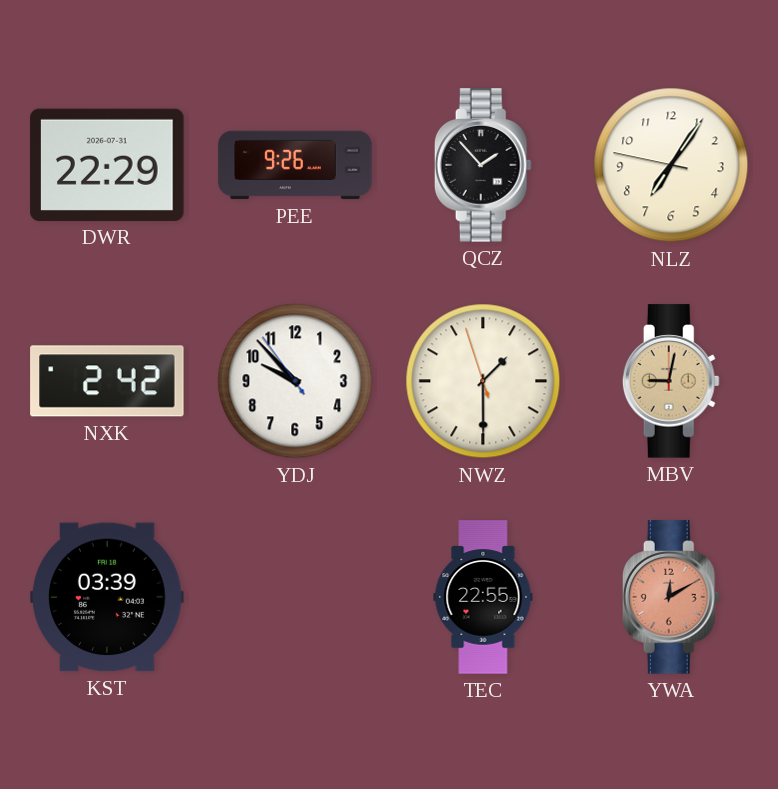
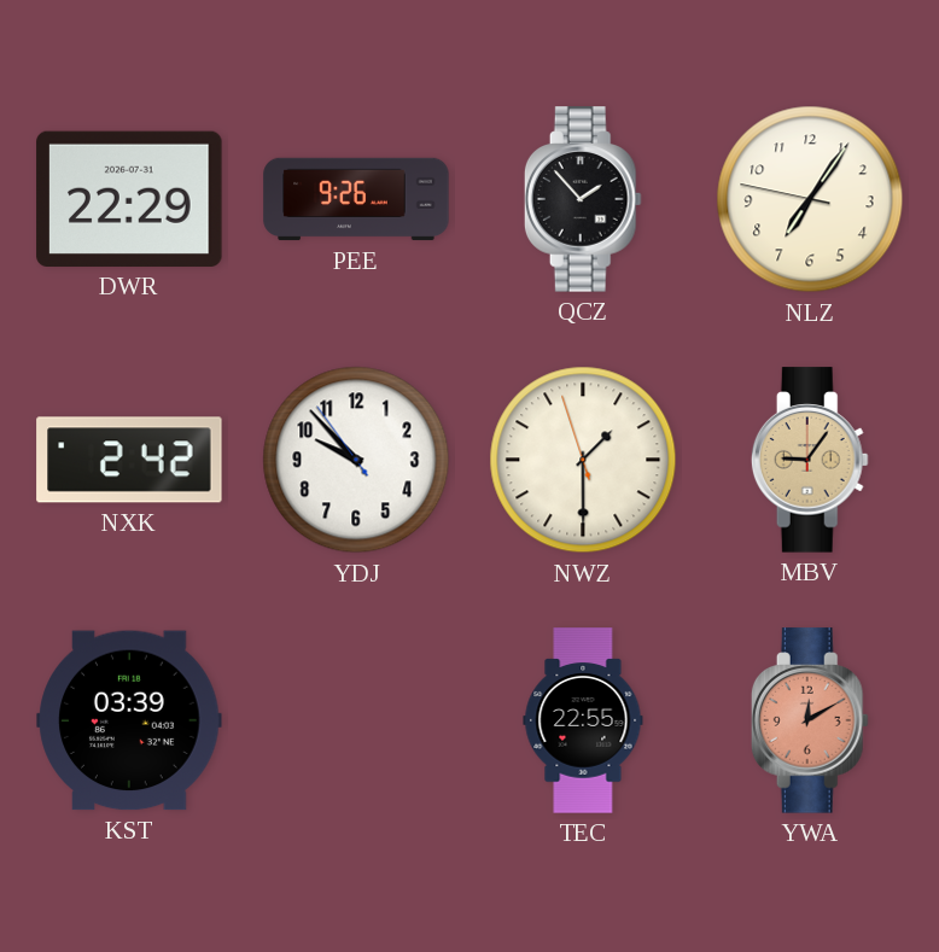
MBV: 9:02 -> 9:06
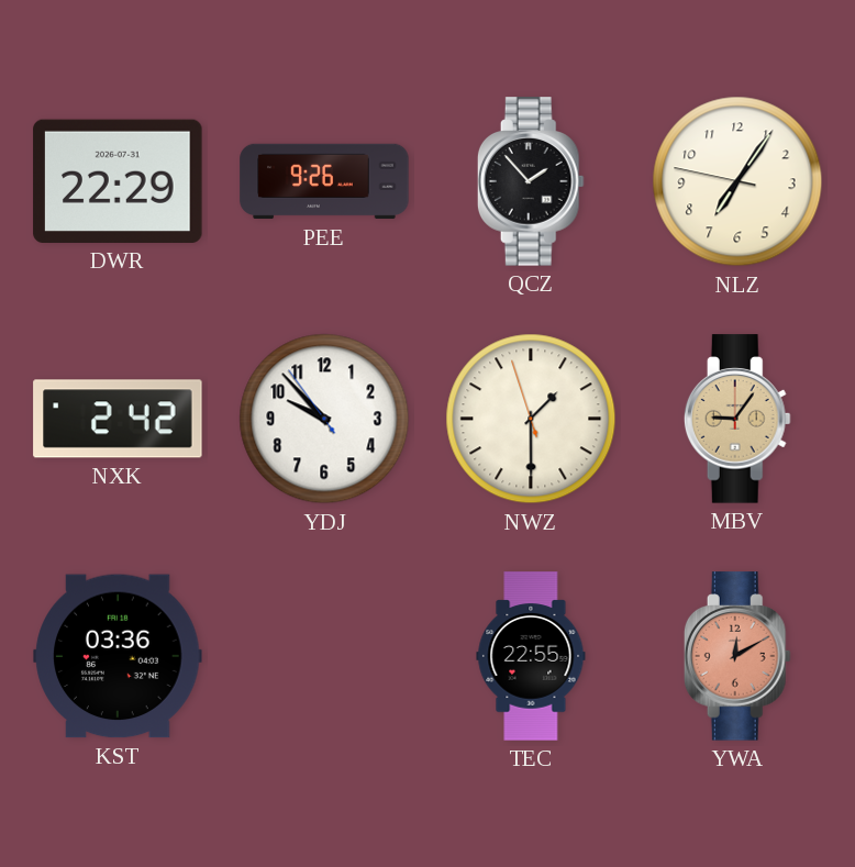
KST: 03:39 -> 03:36
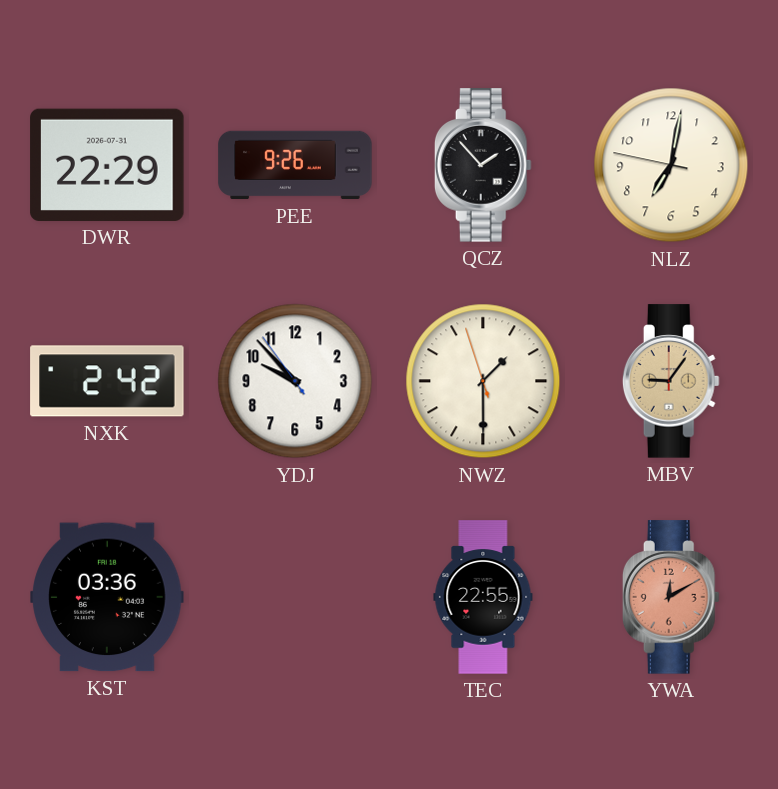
NLZ: 7:05 -> 7:01
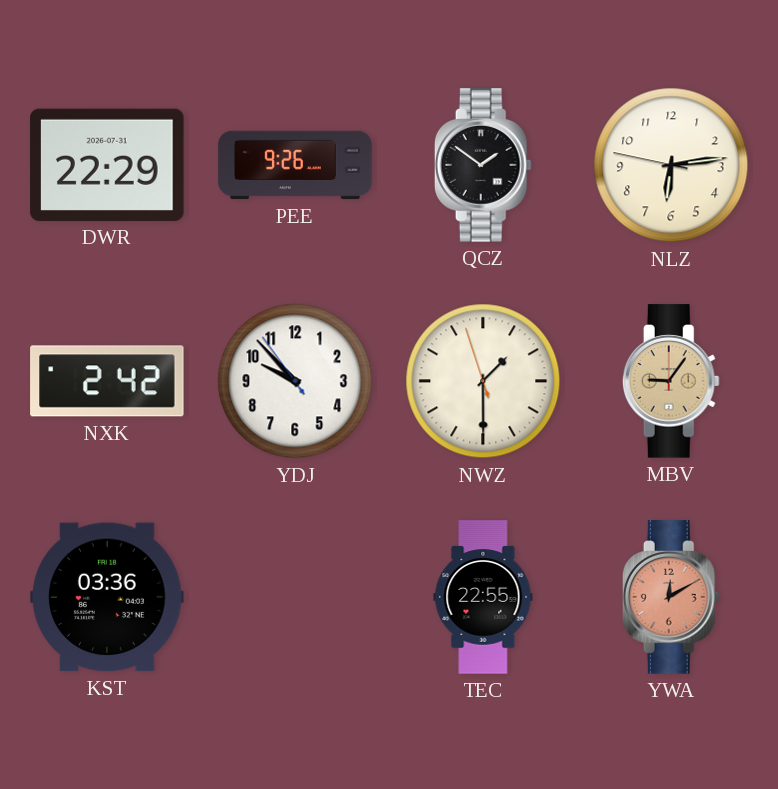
QCZ: 1:53 -> 1:51
NLZ: 7:01 -> 6:13
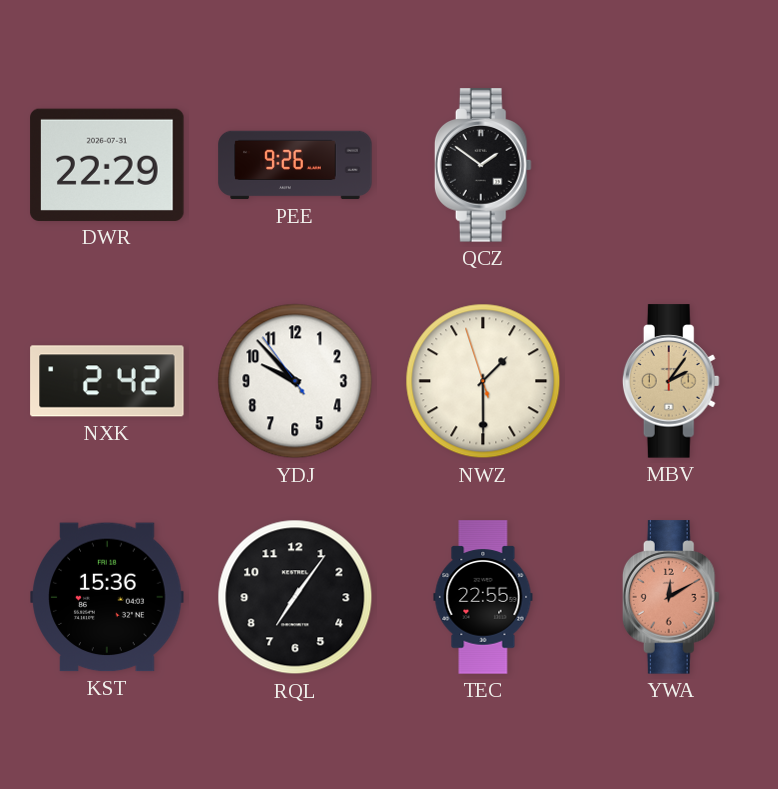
NLZ: 6:13 -> none
MBV: 9:06 -> 2:06
KST: 03:36 -> 15:36
RQL: none -> 7:06
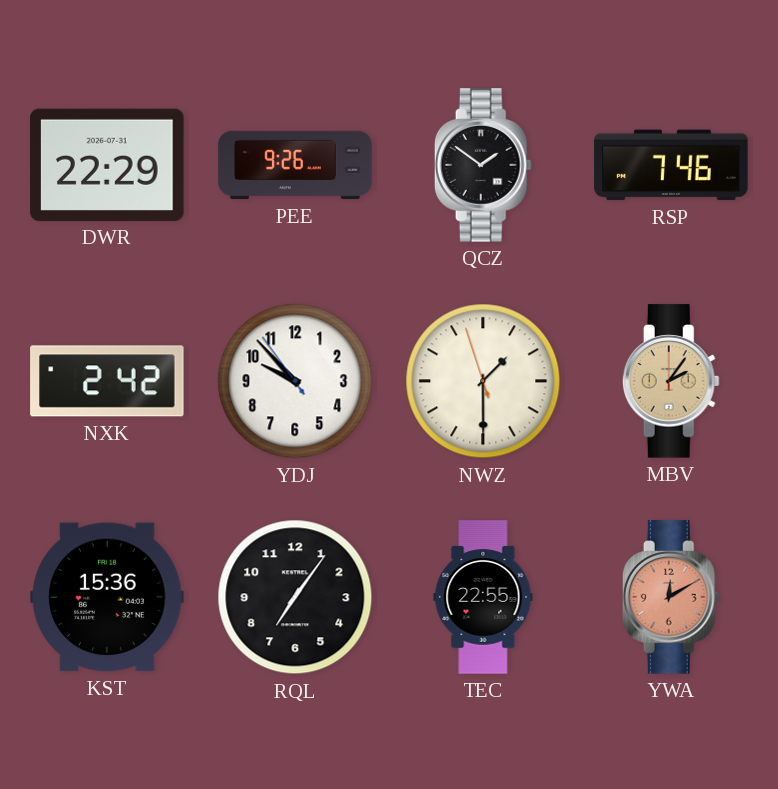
RSP: none -> 7:46
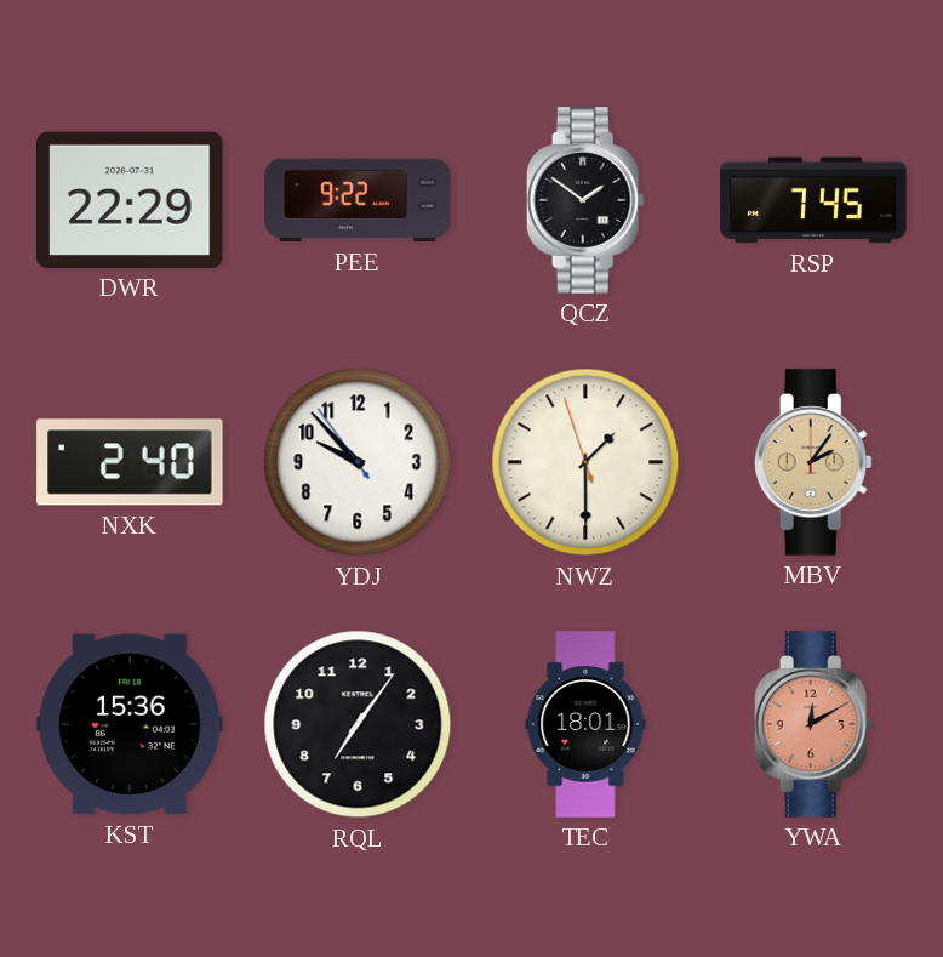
PEE: 9:26 -> 9:22
RSP: 7:46 -> 7:45
NXK: 2:42 -> 2:40
TEC: 22:55 -> 18:01
